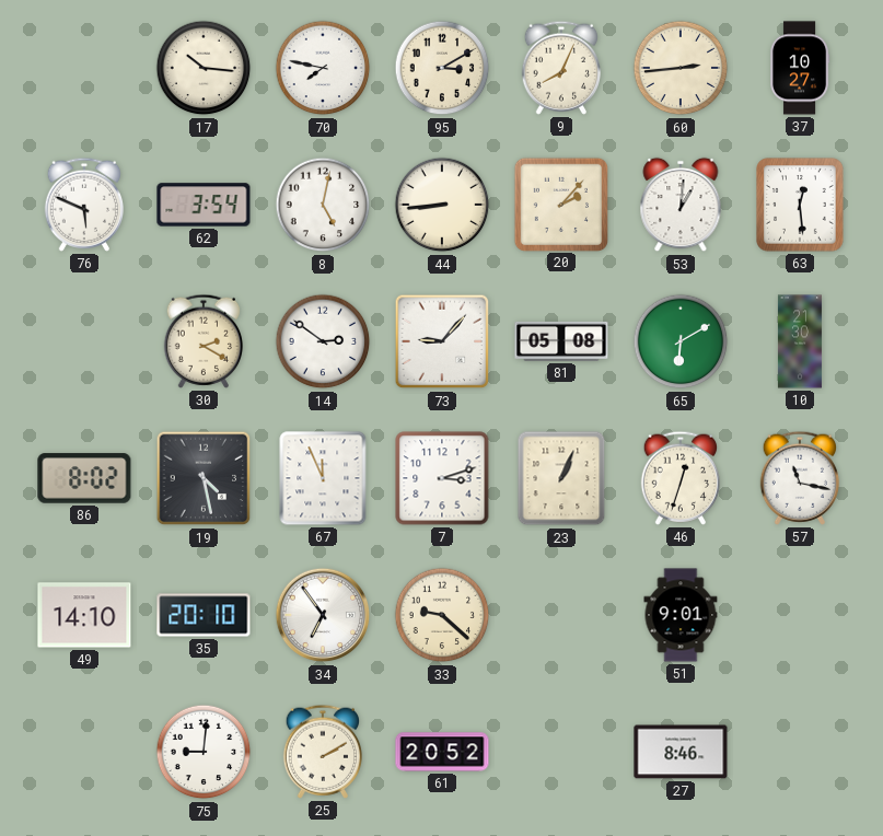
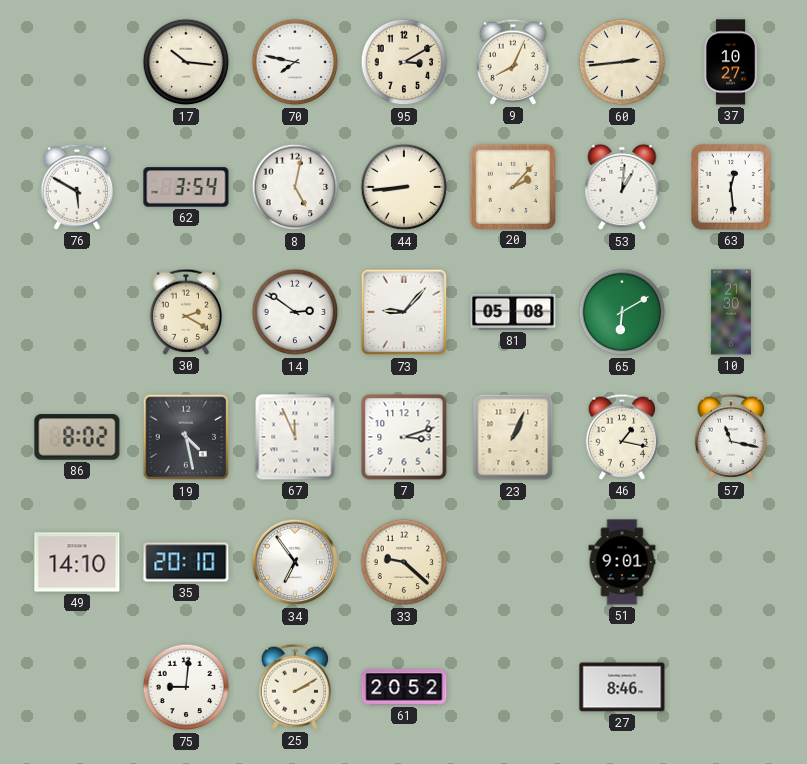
76: 5:49 -> 5:50
46: 12:33 -> 1:17
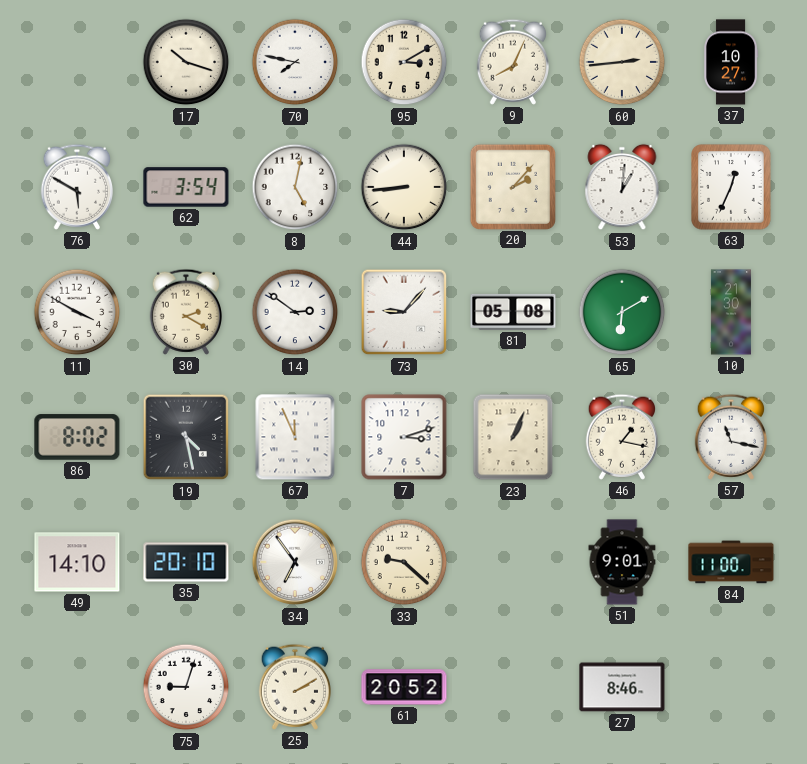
17: 10:16 -> 10:18
63: 12:29 -> 12:34
11: none -> 3:50
84: none -> 11:00
75: 9:01 -> 9:03
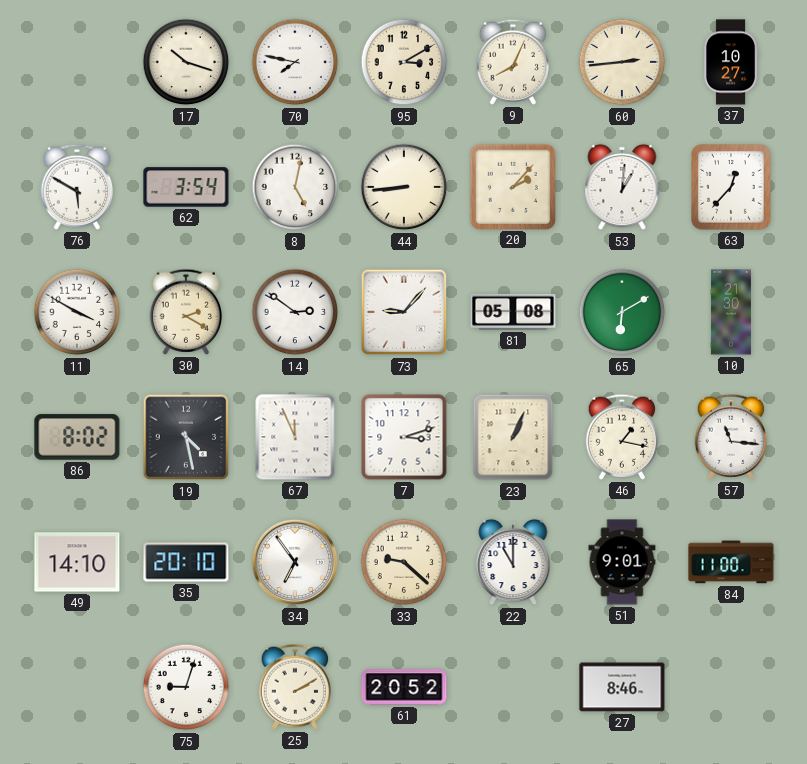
63: 12:34 -> 12:37
57: 11:17 -> 11:16
22: none -> 11:00
